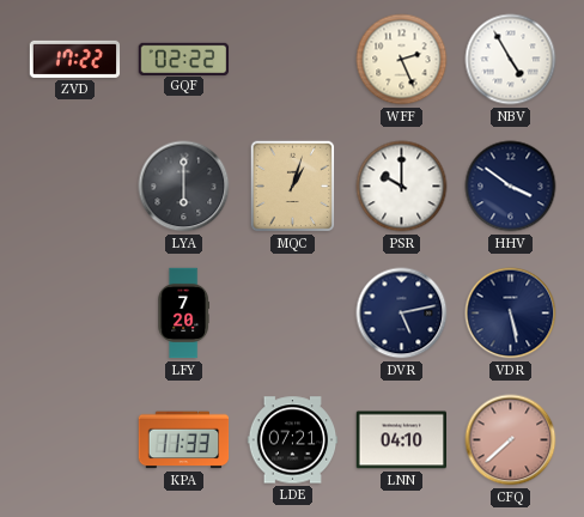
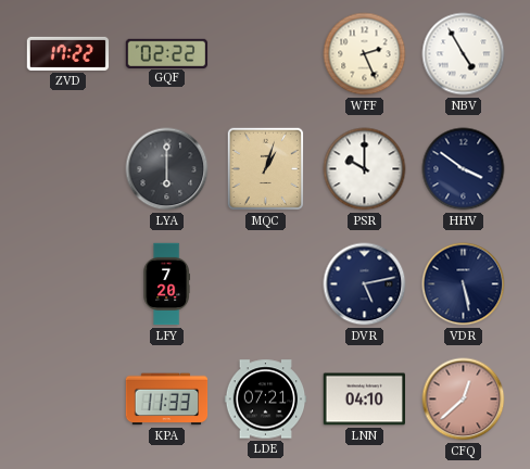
CFQ: 7:38 -> 12:38
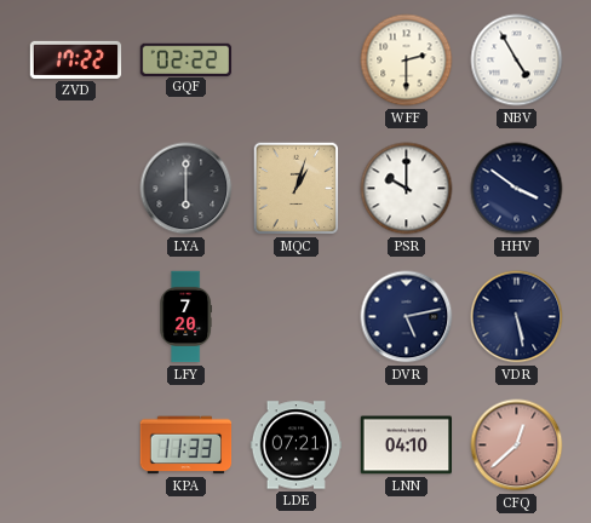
WFF: 2:26 -> 2:30
